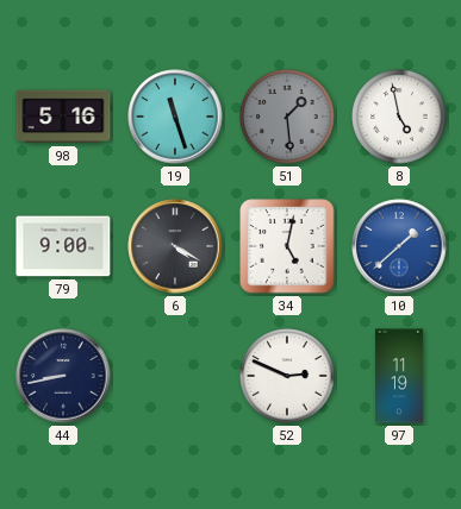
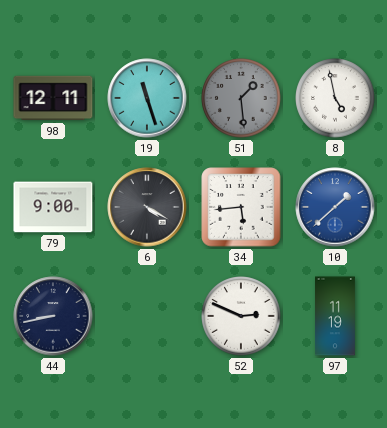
98: 5:16 -> 12:11
34: 5:02 -> 5:44
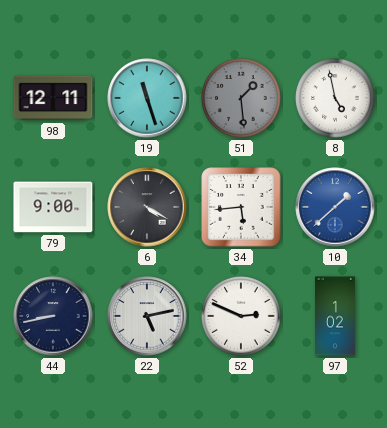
22: none -> 5:13
97: 11:19 -> 1:02
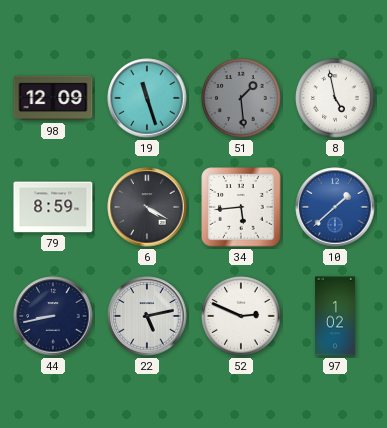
98: 12:11 -> 12:09
79: 9:00 -> 8:59
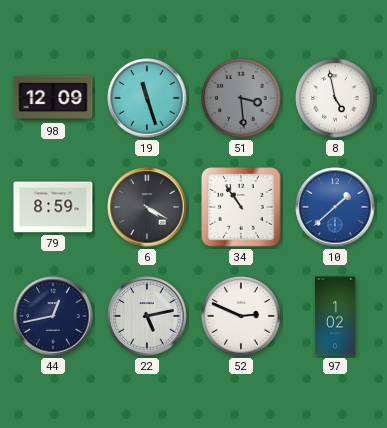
51: 1:29 -> 3:29
34: 5:44 -> 10:54
44: 8:43 -> 12:43
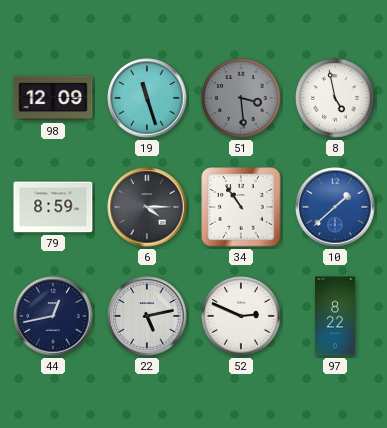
6: 4:20 -> 4:15
97: 1:02 -> 8:22
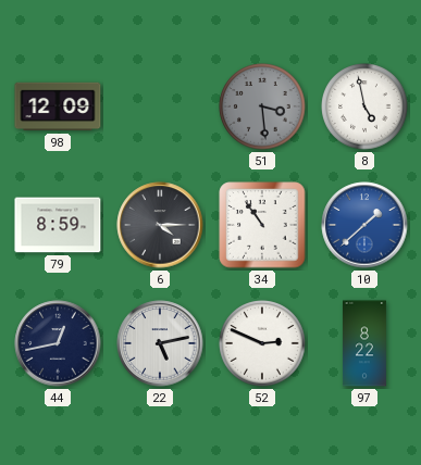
19: 11:27 -> none
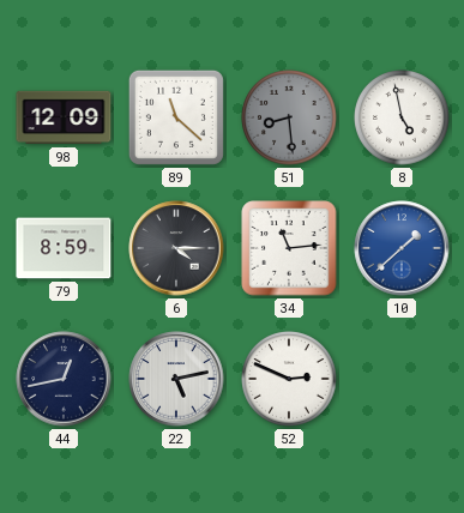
89: none -> 11:22
51: 3:29 -> 8:29
34: 10:54 -> 11:14
97: 8:22 -> none
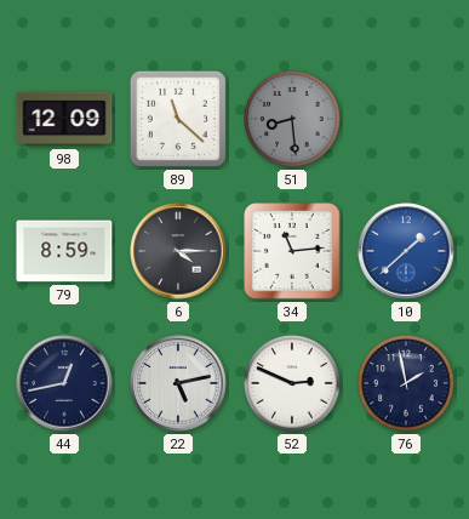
8: 4:58 -> none
76: none -> 1:58
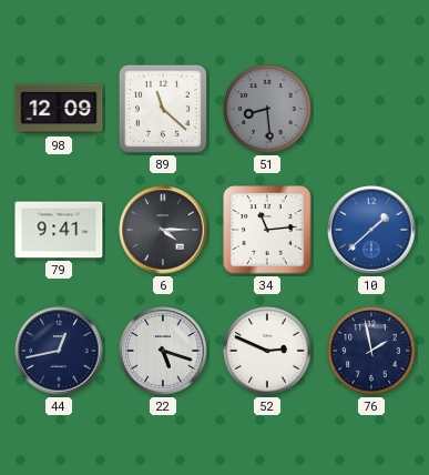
79: 8:59 -> 9:41
22: 5:13 -> 5:18
